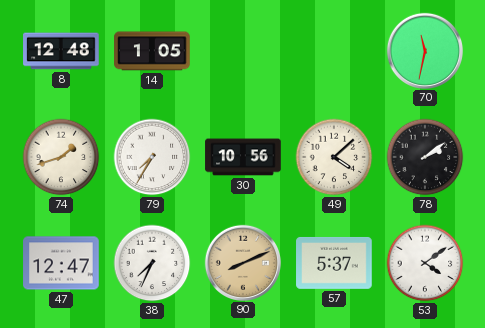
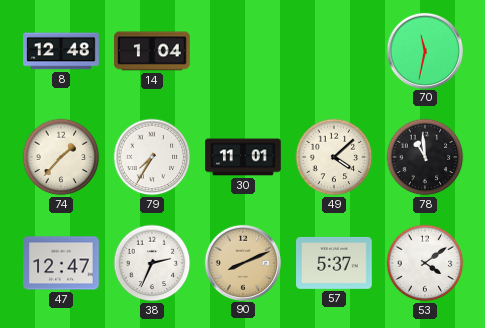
14: 1:05 -> 1:04
74: 1:42 -> 1:37
30: 10:56 -> 11:01
78: 2:09 -> 10:59
38: 7:34 -> 2:34
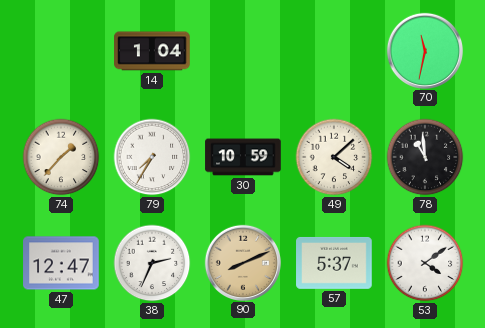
8: 12:48 -> none
30: 11:01 -> 10:59
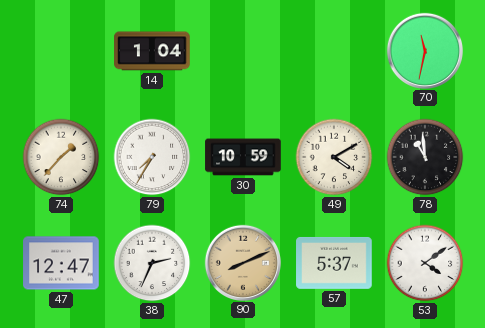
49: 4:08 -> 4:10
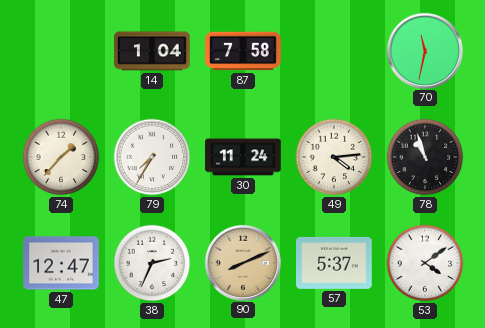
87: none -> 7:58
30: 10:59 -> 11:24
49: 4:10 -> 4:14
78: 10:59 -> 10:57
